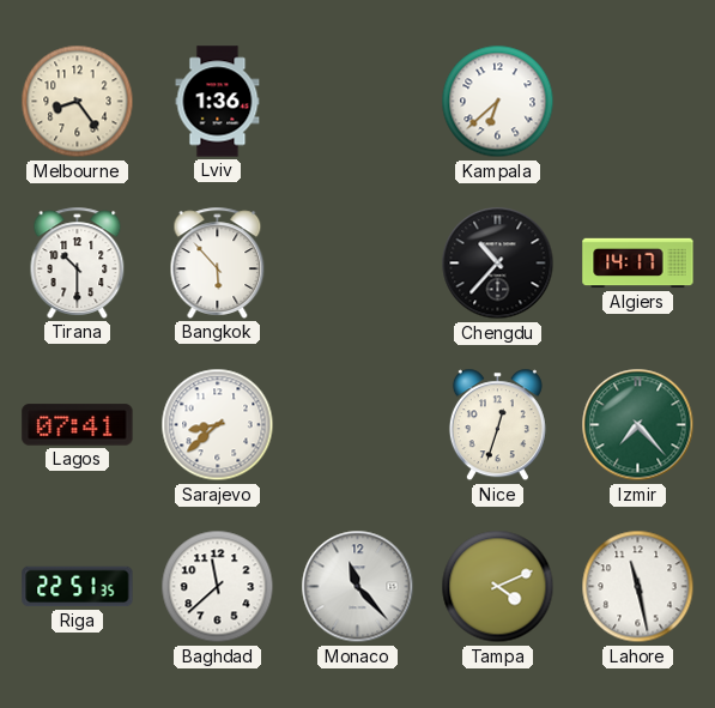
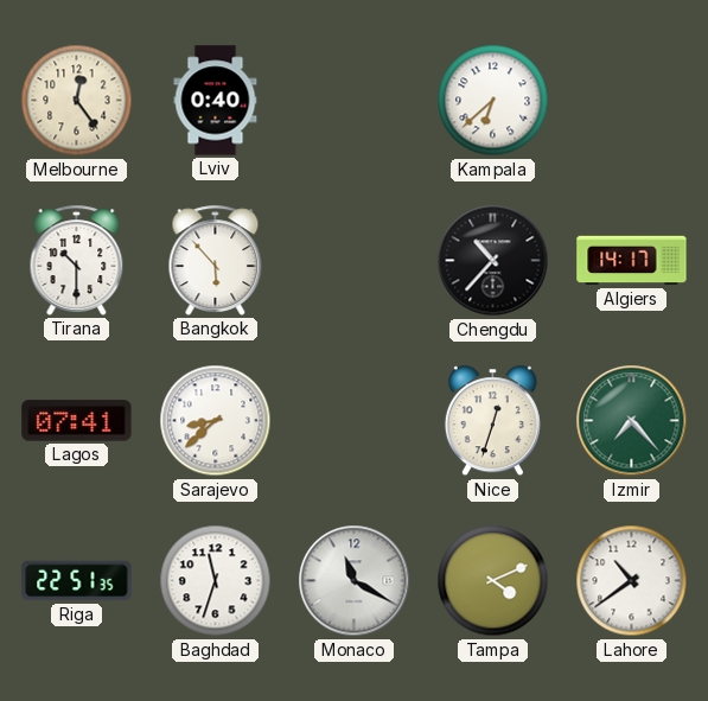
Melbourne: 8:24 -> 12:24
Lviv: 1:36 -> 0:40
Baghdad: 11:38 -> 11:33
Monaco: 11:23 -> 11:20
Lahore: 11:28 -> 10:39
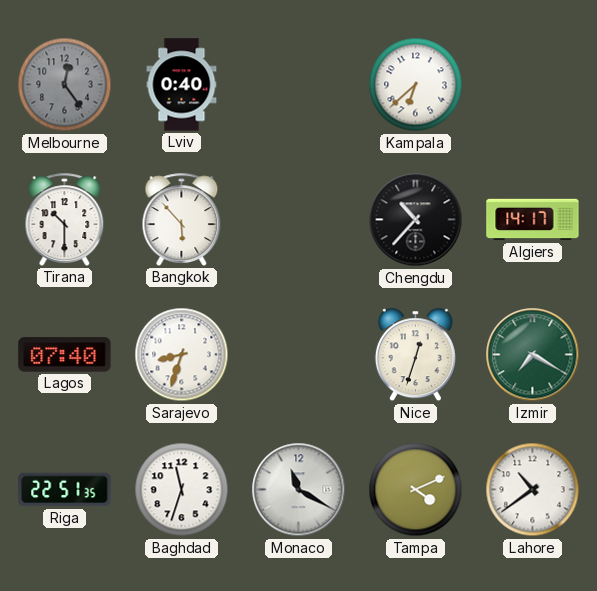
Melbourne dial: cream -> grey
Lagos: 07:41 -> 07:40
Sarajevo: 8:38 -> 8:33
Izmir: 7:23 -> 7:20
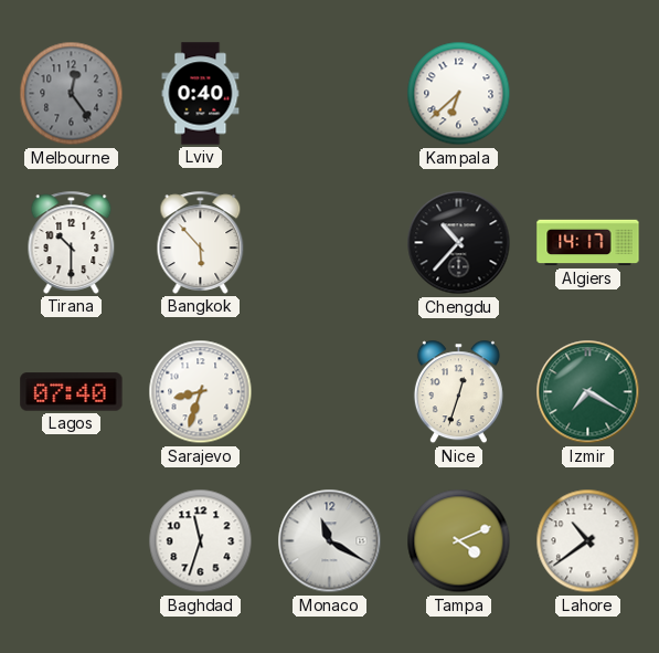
Riga: 22:51 -> none
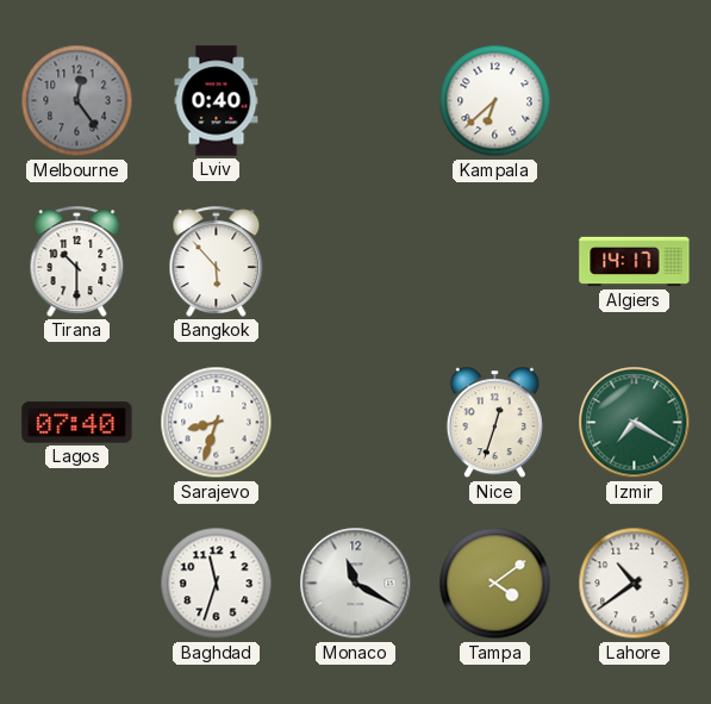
Chengdu: 10:37 -> none
Tampa: 4:11 -> 4:09
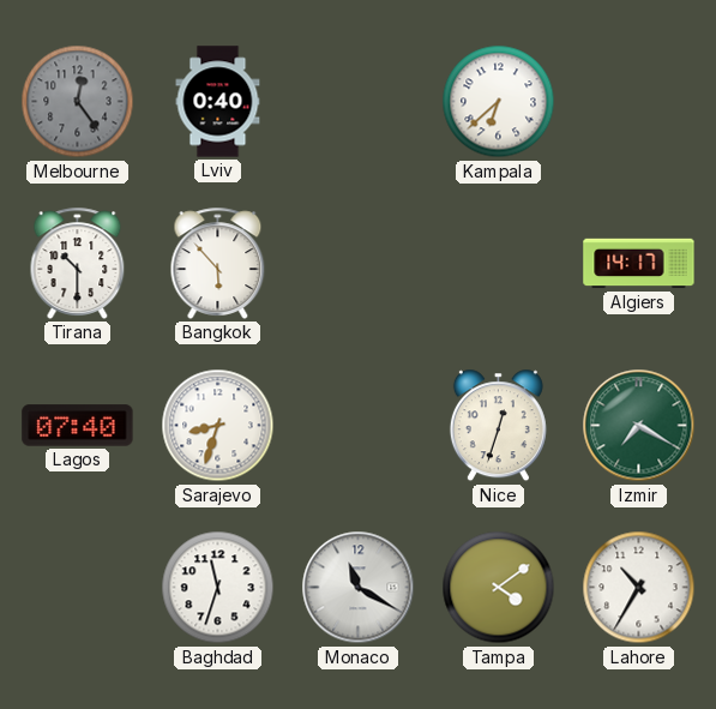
Lahore: 10:39 -> 10:35
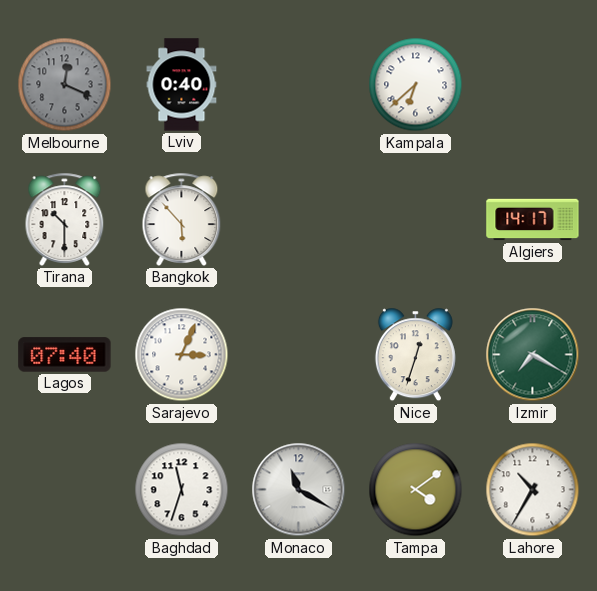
Melbourne: 12:24 -> 12:19
Sarajevo: 8:33 -> 3:04
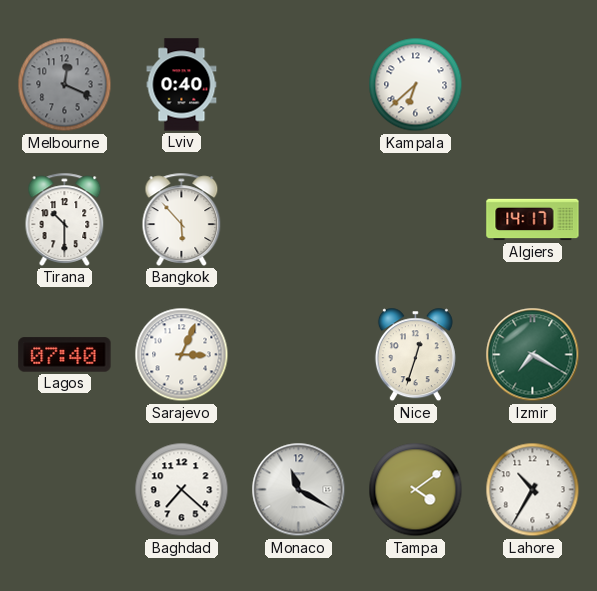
Baghdad: 11:33 -> 7:22
